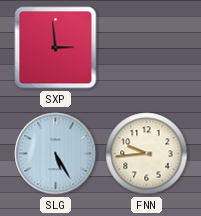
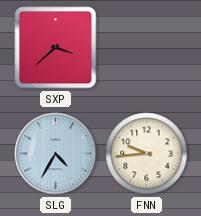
SXP: 2:59 -> 3:38
SLG: 5:25 -> 4:35
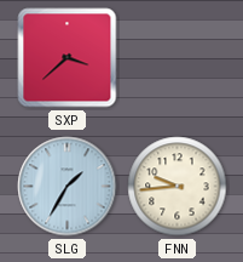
SLG: 4:35 -> 1:35
